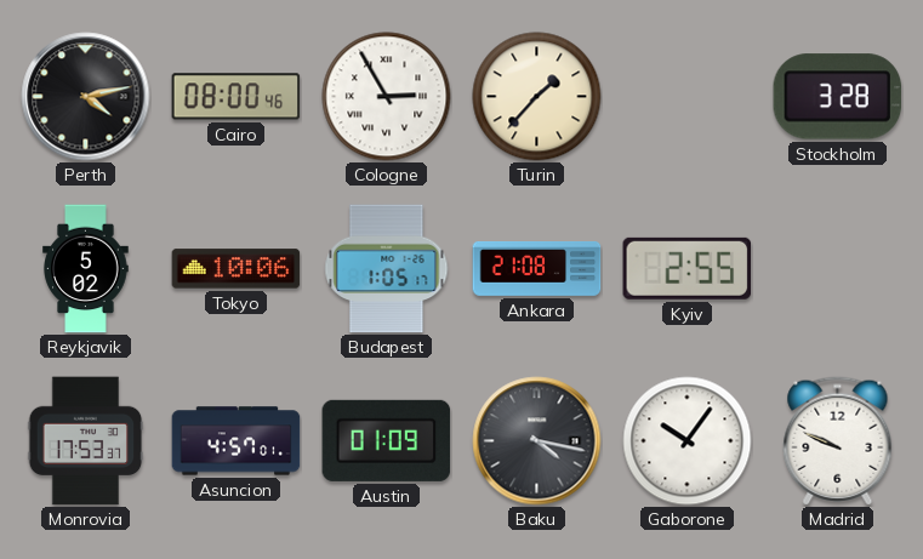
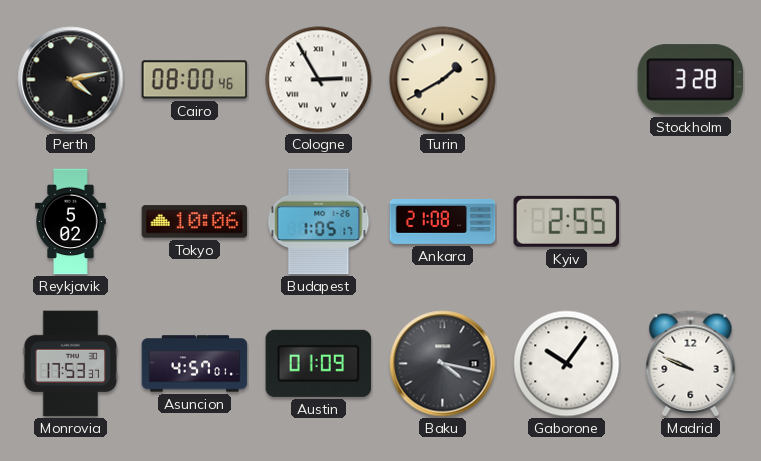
Turin: 1:37 -> 1:40
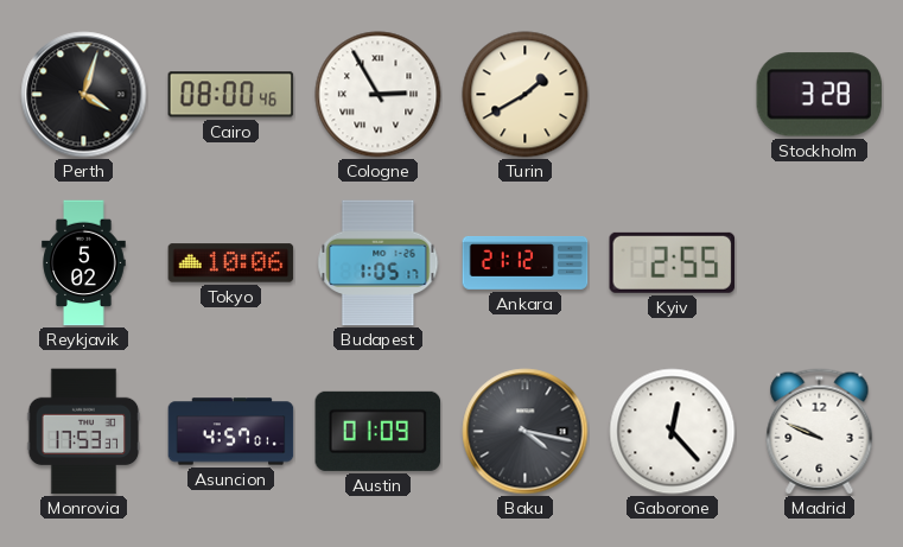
Perth: 4:13 -> 4:03
Ankara: 21:08 -> 21:12
Gaborone: 10:06 -> 12:23
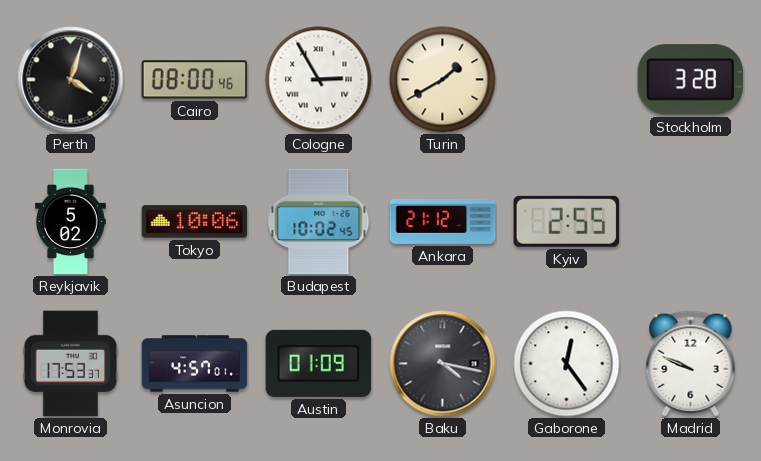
Budapest: 1:05 -> 10:02
Gaborone: 12:23 -> 12:24
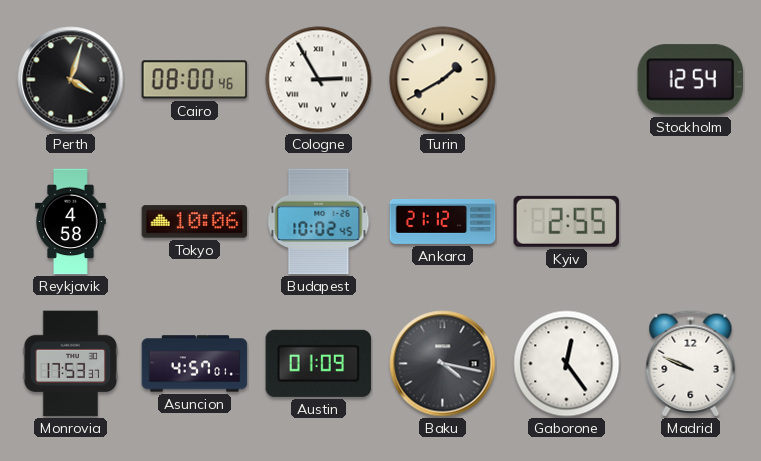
Stockholm: 3:28 -> 12:54
Reykjavik: 5:02 -> 4:58
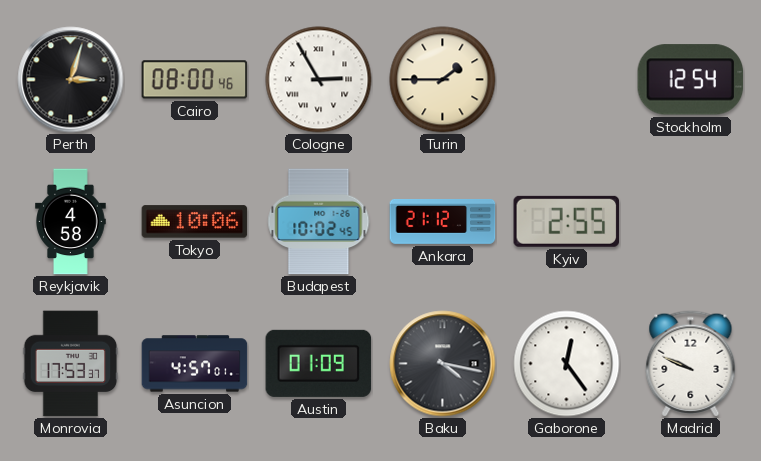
Perth: 4:03 -> 3:03
Turin: 1:40 -> 1:45
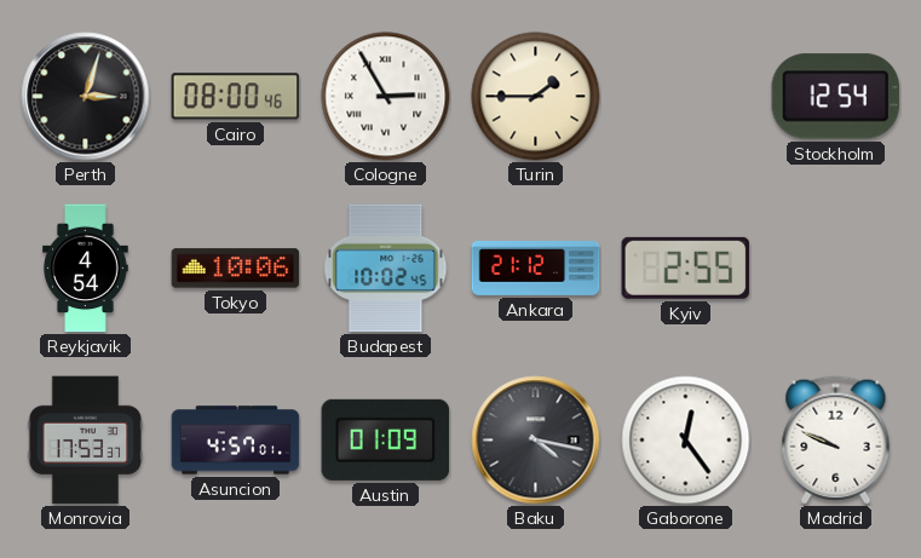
Reykjavik: 4:58 -> 4:54
